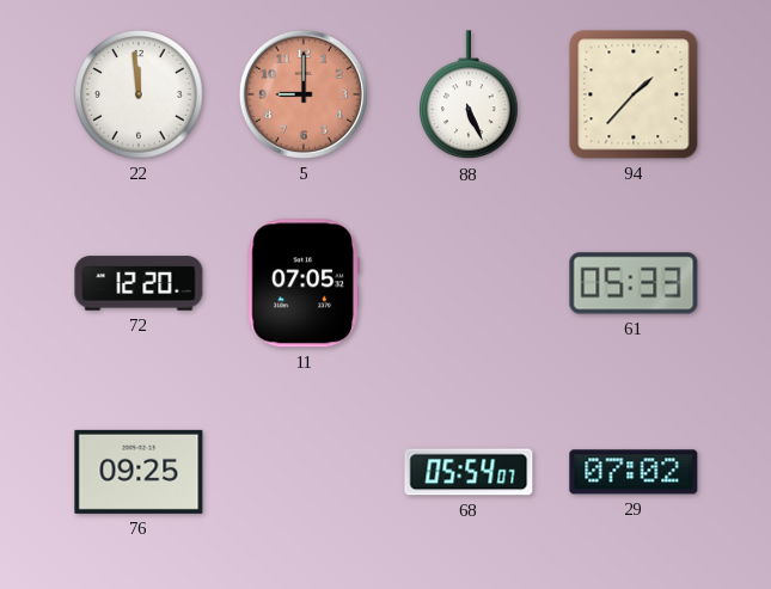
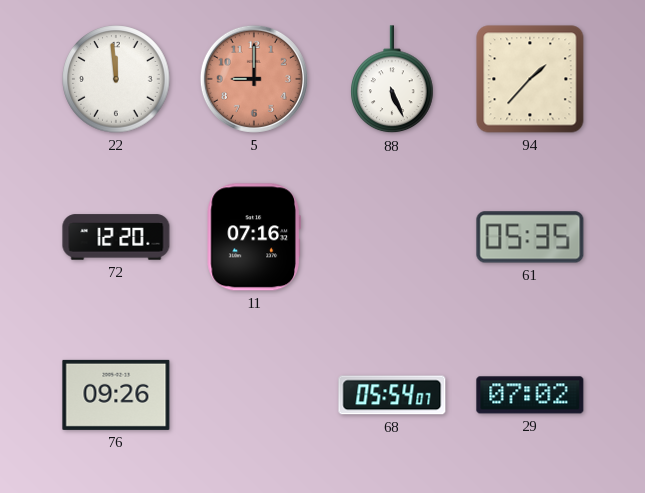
11: 07:05 -> 07:16
61: 05:33 -> 05:35
76: 09:25 -> 09:26
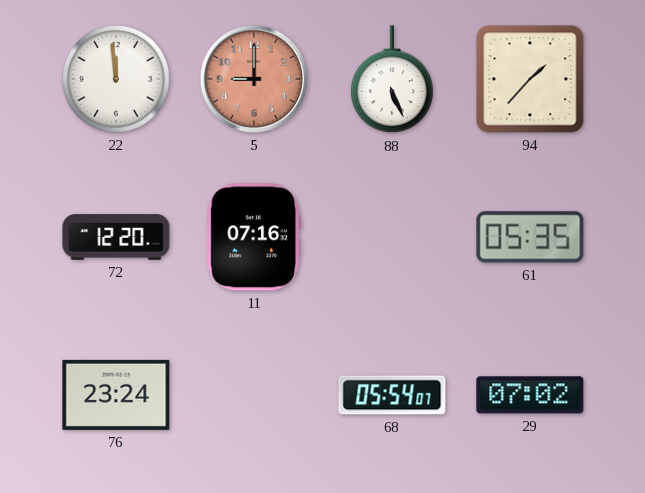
76: 09:26 -> 23:24
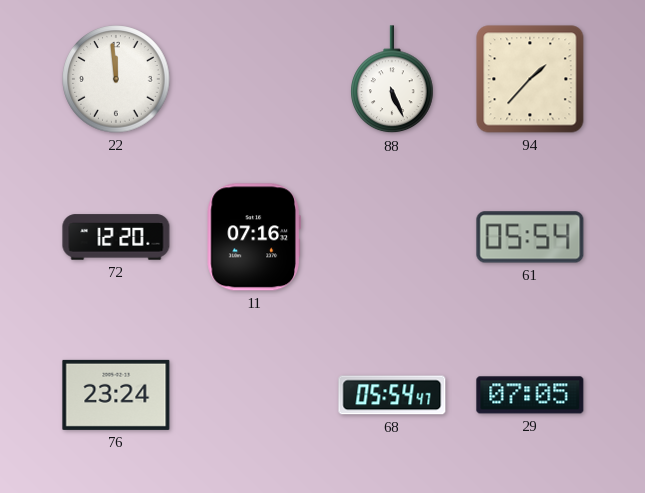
5: 9:00 -> none
61: 05:35 -> 05:54
68: 05:54:07 -> 05:54:47
29: 07:02 -> 07:05
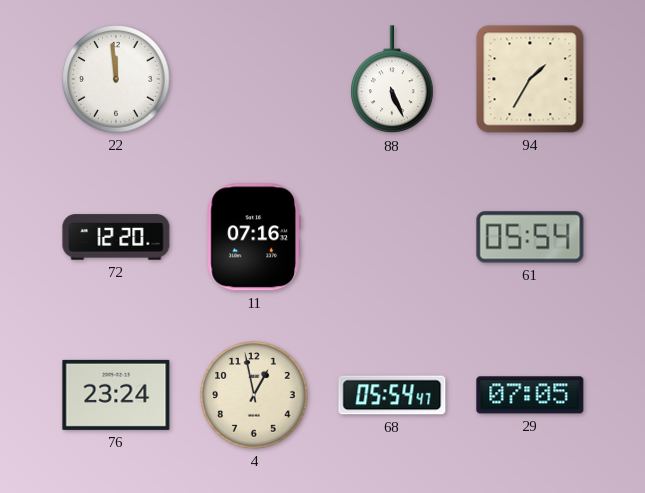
94: 1:37 -> 1:35
4: none -> 12:58
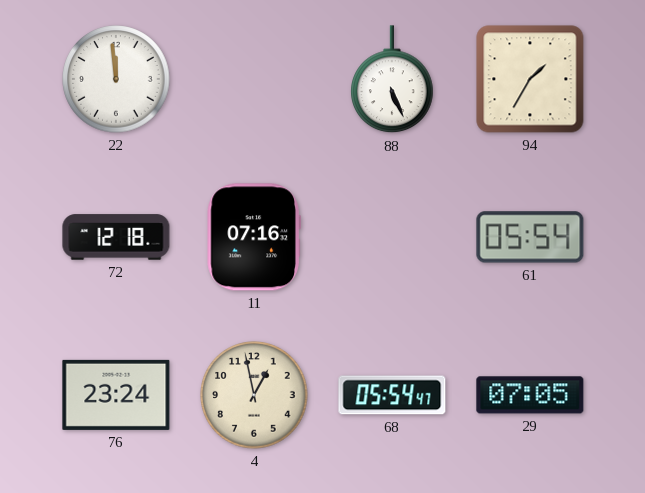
72: 12:20 -> 12:18
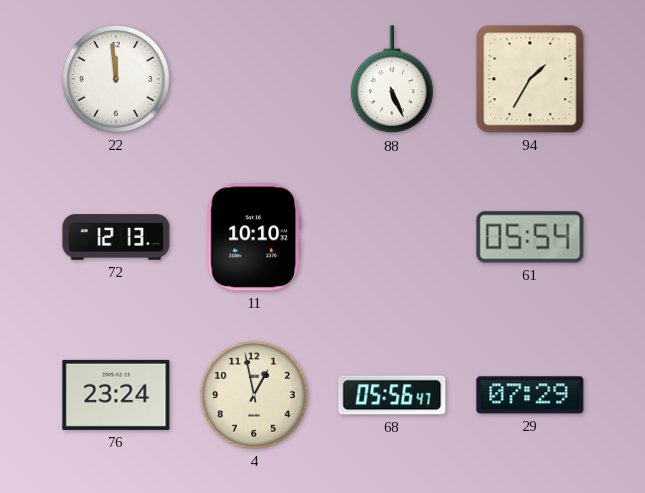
72: 12:18 -> 12:13
11: 07:16 -> 10:10
68: 05:54 -> 05:56
29: 07:05 -> 07:29
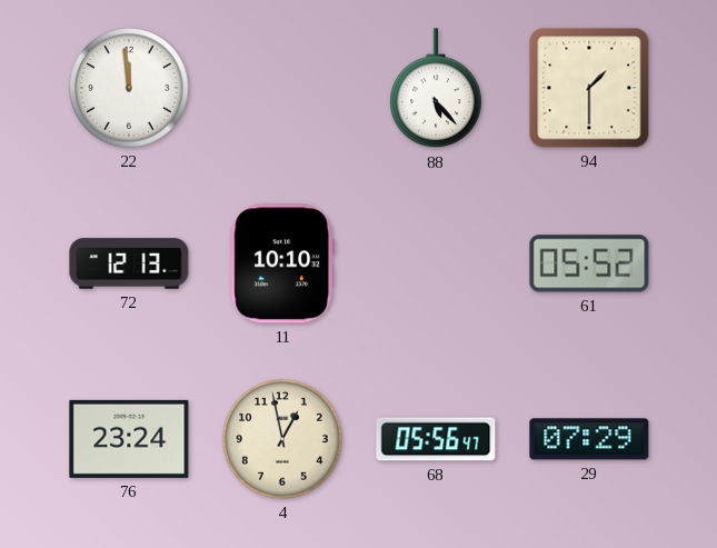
88: 5:26 -> 5:23
94: 1:35 -> 1:30
61: 05:54 -> 05:52
